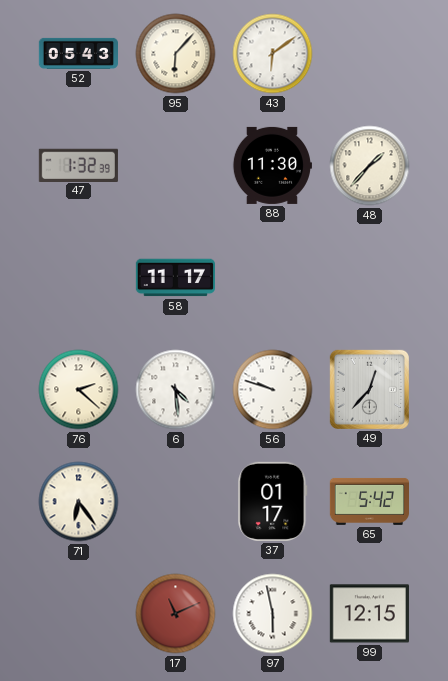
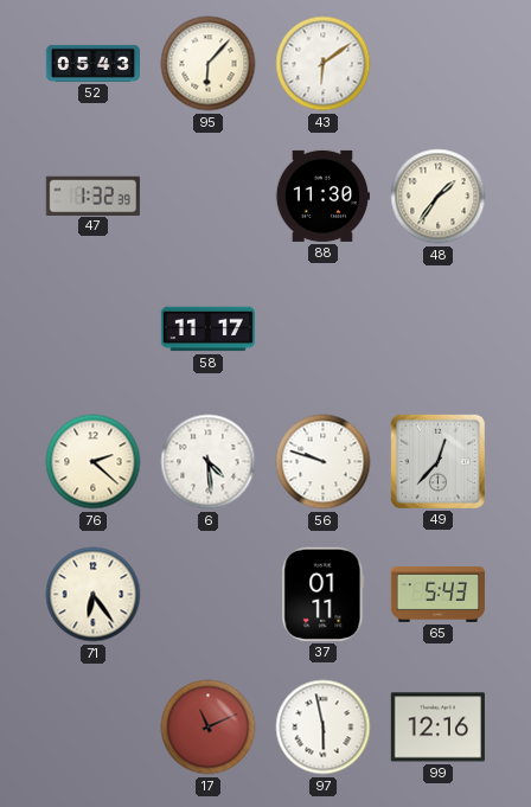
48: 1:37 -> 1:36
37: 01:17 -> 01:11
65: 5:42 -> 5:43
99: 12:15 -> 12:16
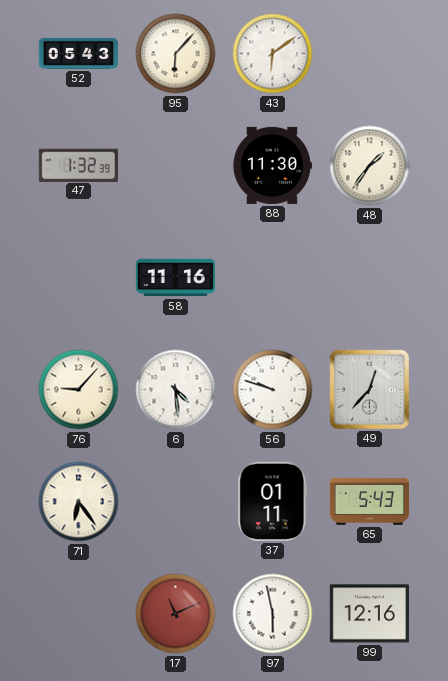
58: 11:17 -> 11:16
76: 2:22 -> 9:07
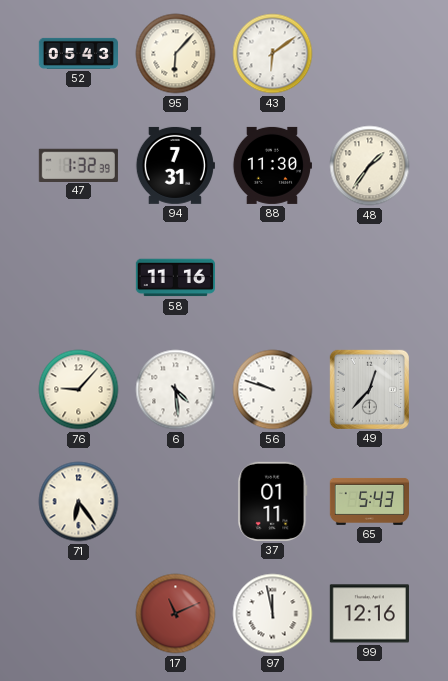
94: none -> 7:31
97: 5:58 -> 11:58
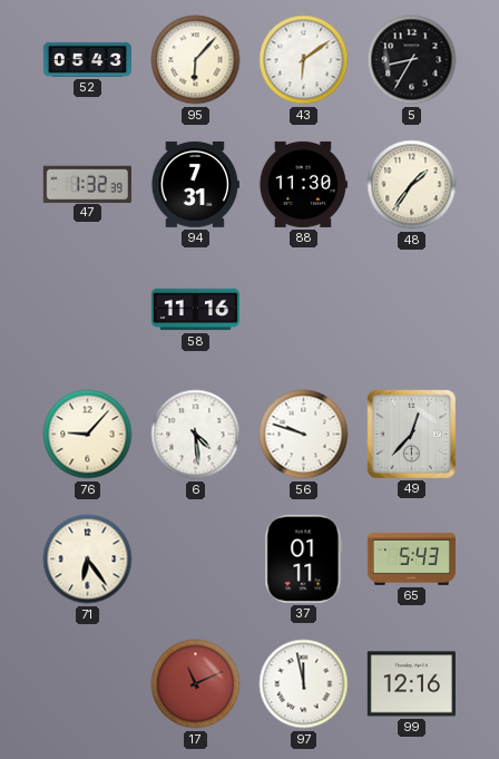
5: none -> 8:35
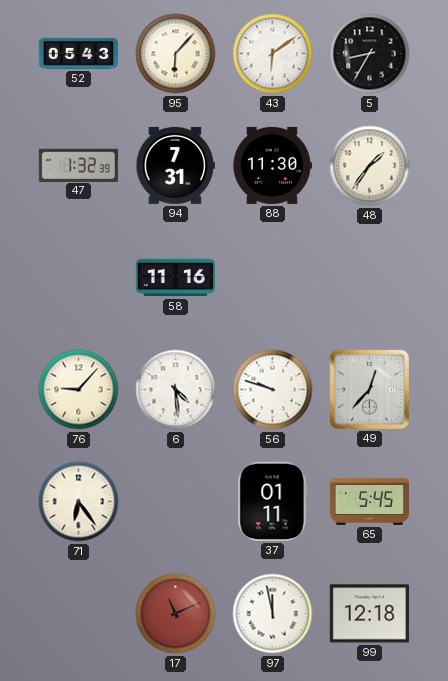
65: 5:43 -> 5:45
99: 12:16 -> 12:18
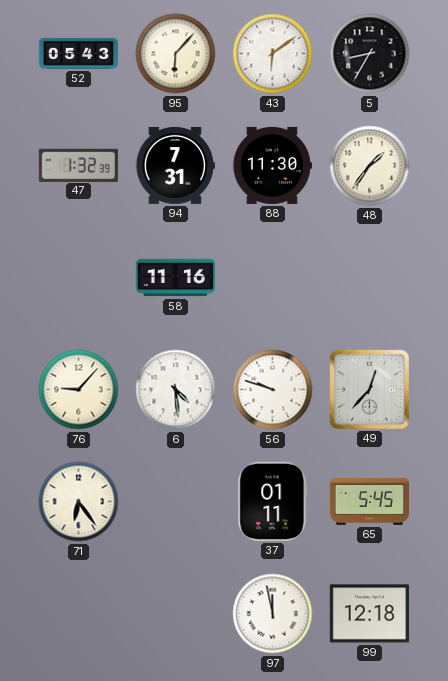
17: 11:11 -> none
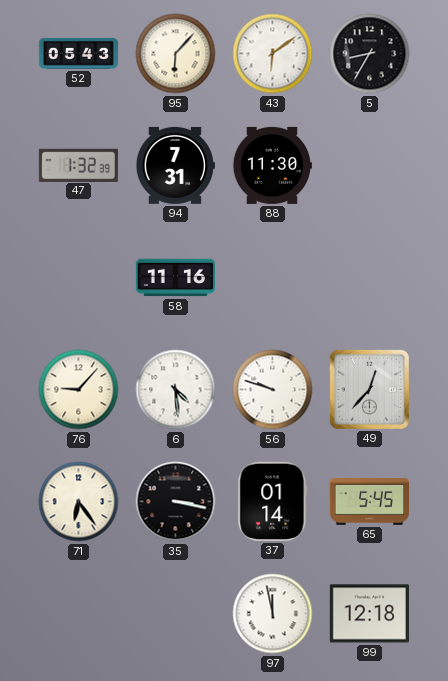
48: 1:36 -> none
35: none -> 3:17
37: 01:11 -> 01:14
